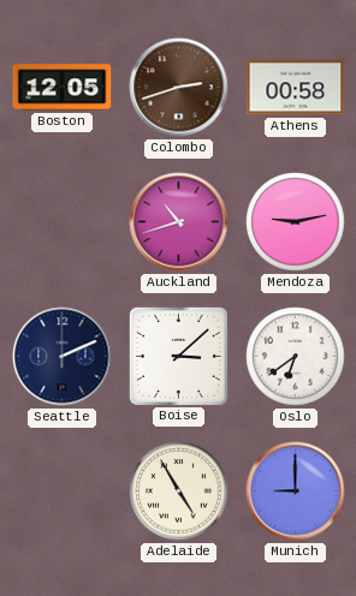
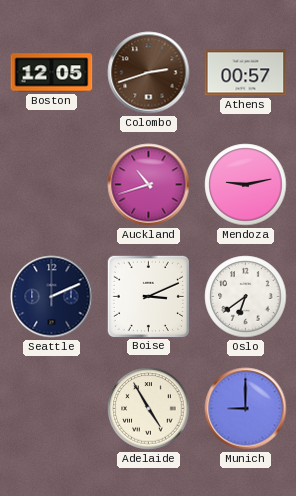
Athens: 00:58 -> 00:57
Boise: 3:08 -> 3:11
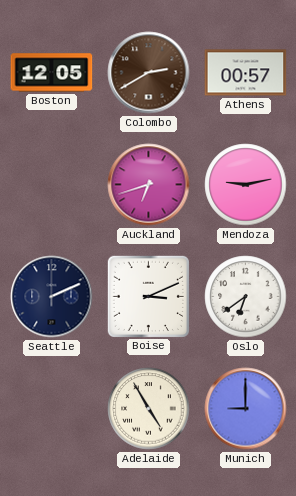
Colombo: 2:42 -> 2:40
Auckland: 10:42 -> 6:42
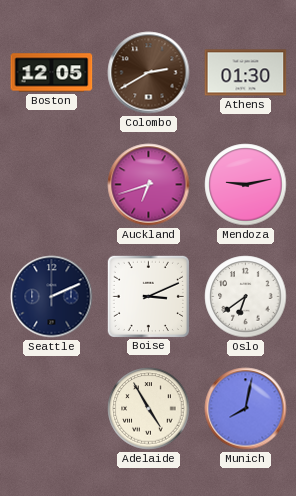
Athens: 00:57 -> 01:30
Munich: 9:00 -> 8:02
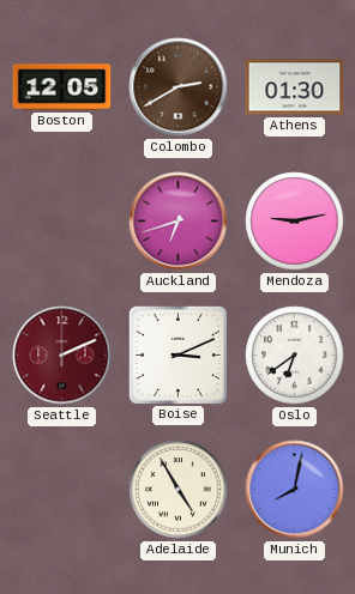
Seattle dial: navy -> burgundy
